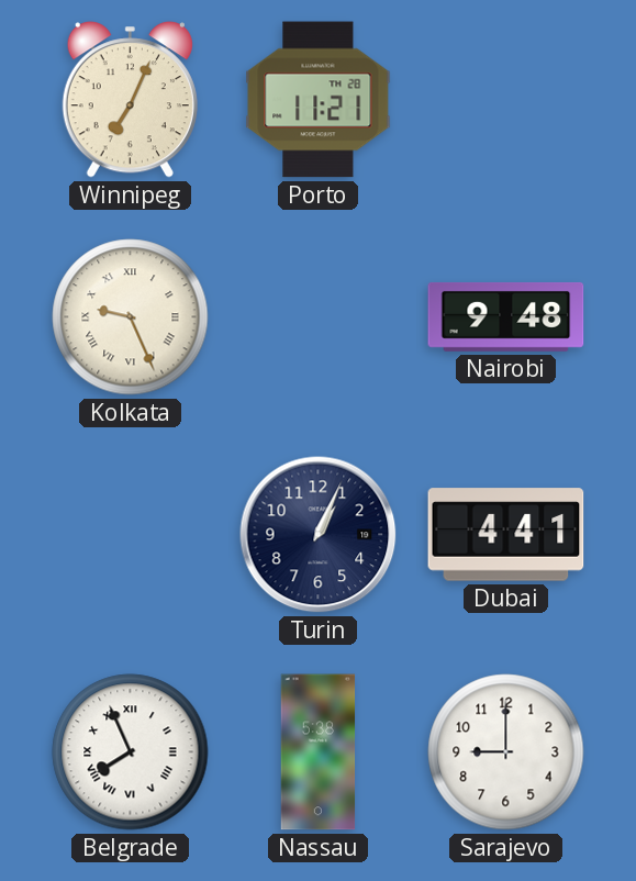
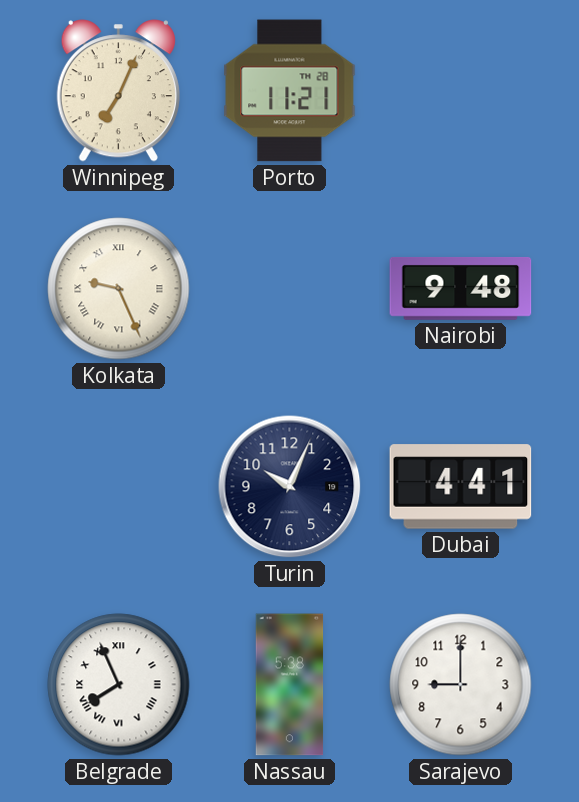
Turin: 1:04 -> 10:04
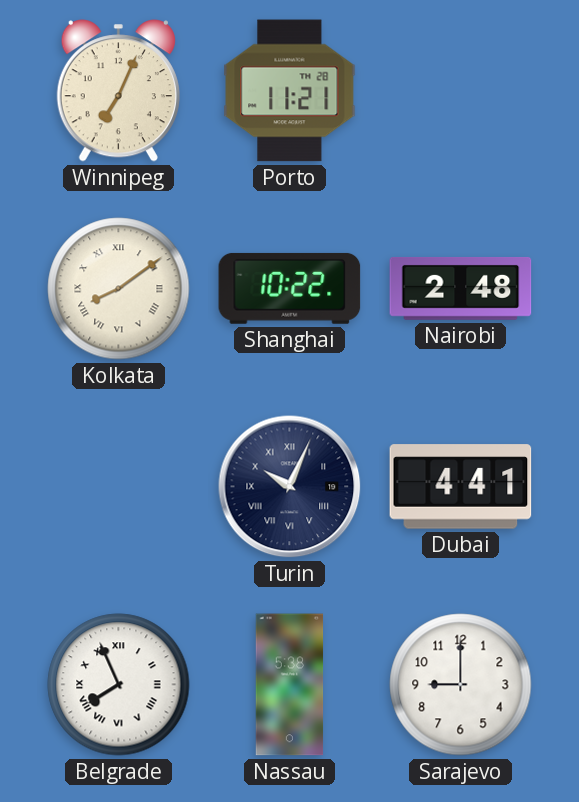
Kolkata: 9:26 -> 8:09
Shanghai: none -> 10:22
Nairobi: 9:48 -> 2:48
Turin numerals: Arabic -> Roman
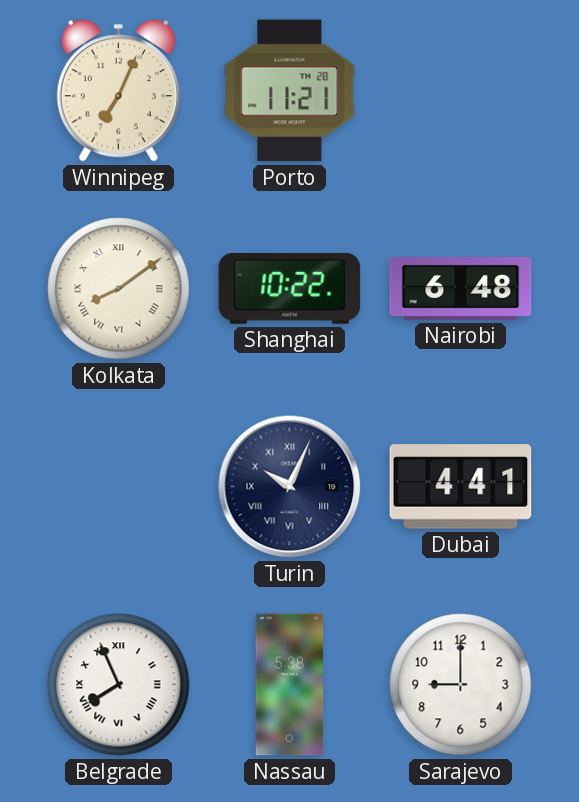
Nairobi: 2:48 -> 6:48
